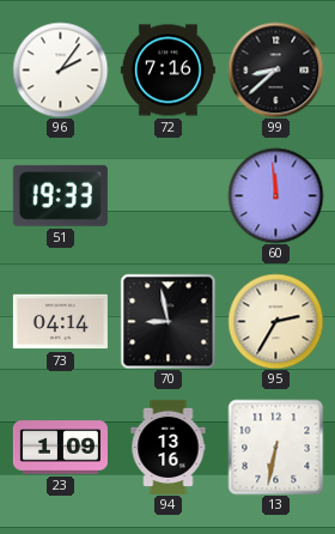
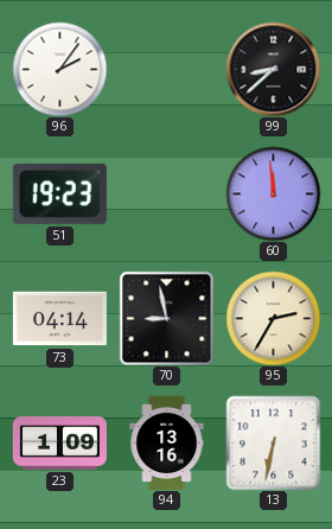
72: 7:16 -> none
51: 19:33 -> 19:23
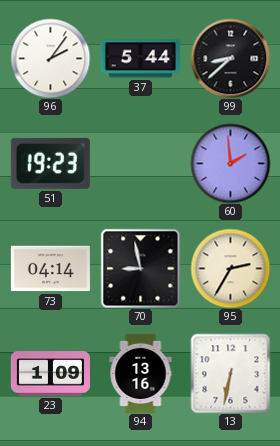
37: none -> 5:44
60: 11:59 -> 1:59
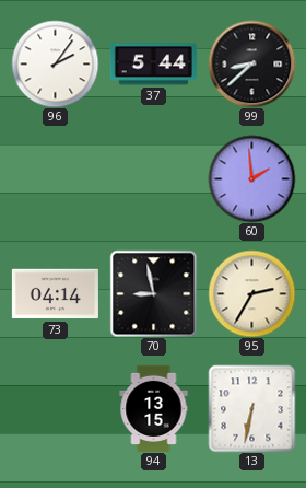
51: 19:23 -> none
23: 1:09 -> none
94: 13:16 -> 13:15
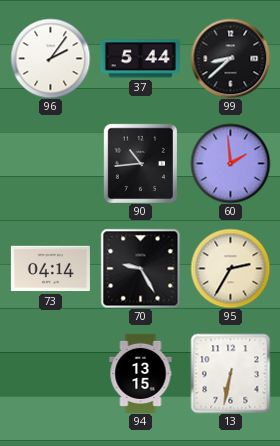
90: none -> 10:44
70: 8:58 -> 9:25
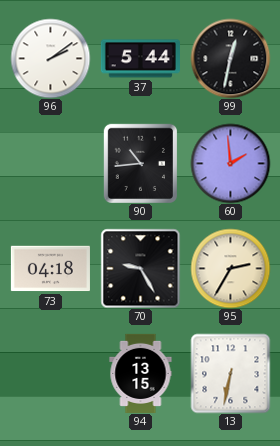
96: 2:06 -> 2:09
99: 8:38 -> 12:32
73: 04:14 -> 04:18
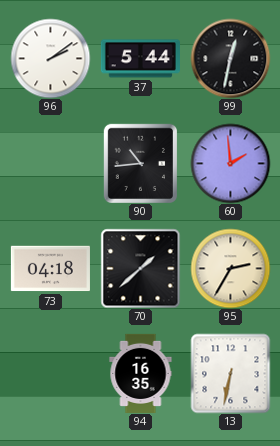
70: 9:25 -> 1:38
94: 13:15 -> 16:35
